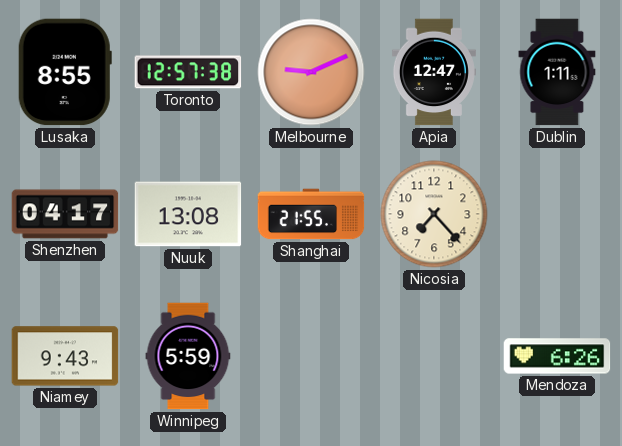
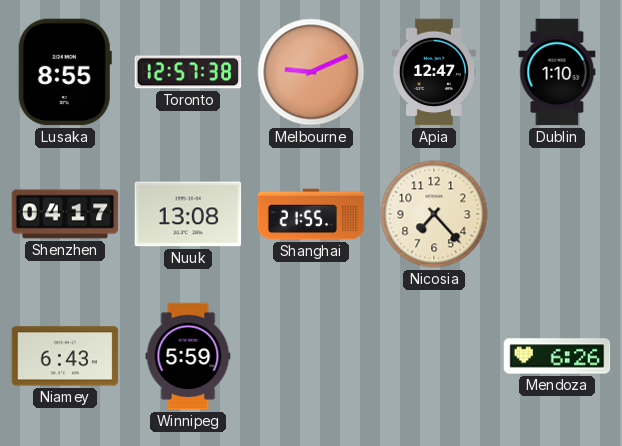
Dublin: 1:11 -> 1:10
Niamey: 9:43 -> 6:43
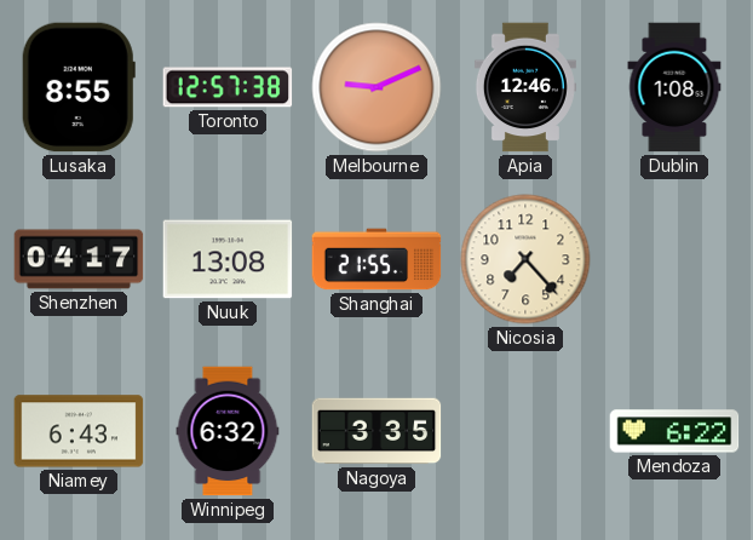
Apia: 12:47 -> 12:46
Dublin: 1:10 -> 1:08
Winnipeg: 5:59 -> 6:32
Nagoya: none -> 3:35
Mendoza: 6:26 -> 6:22
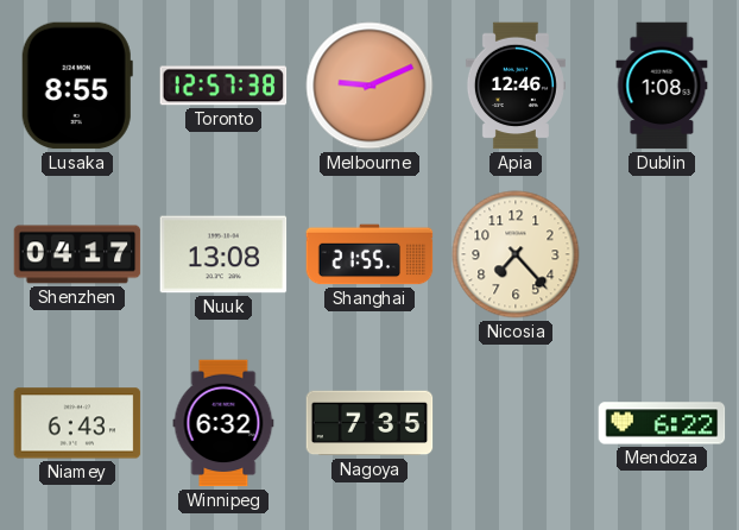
Nagoya: 3:35 -> 7:35
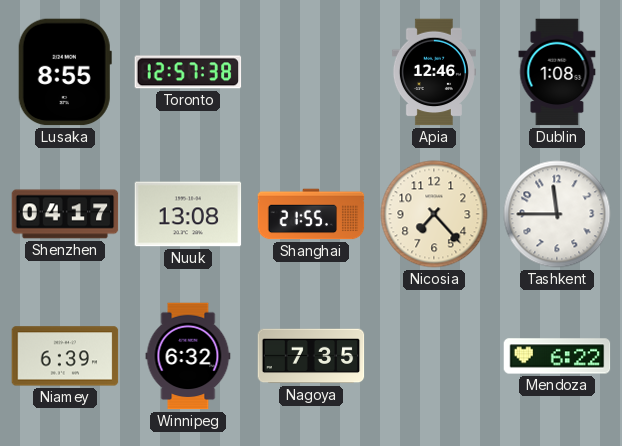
Melbourne: 9:11 -> none
Tashkent: none -> 11:45
Niamey: 6:43 -> 6:39
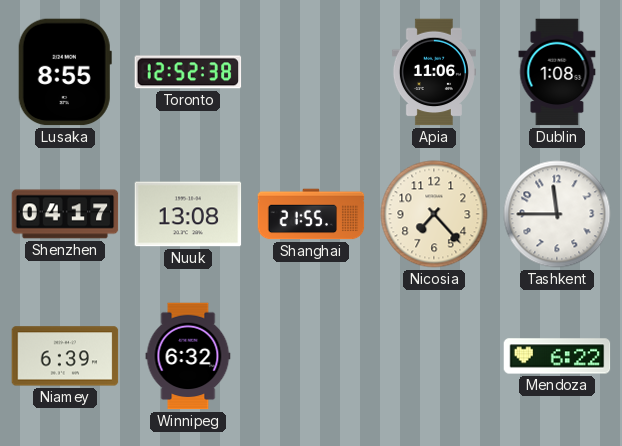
Toronto: 12:57 -> 12:52
Apia: 12:46 -> 11:06
Nagoya: 7:35 -> none
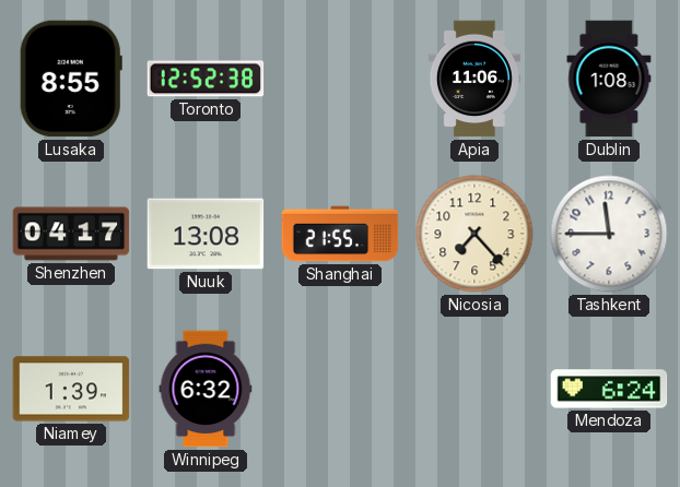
Niamey: 6:39 -> 1:39
Mendoza: 6:22 -> 6:24
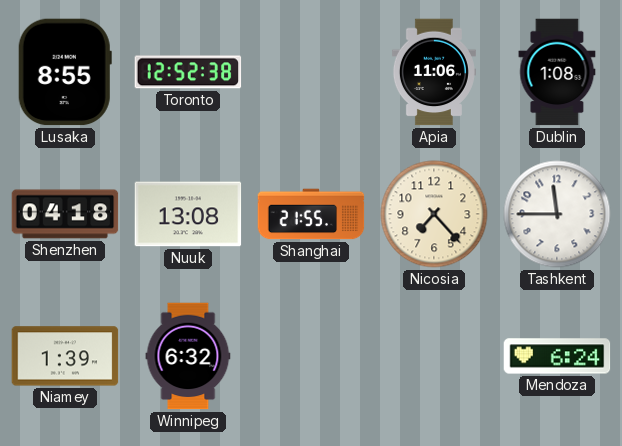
Shenzhen: 04:17 -> 04:18
